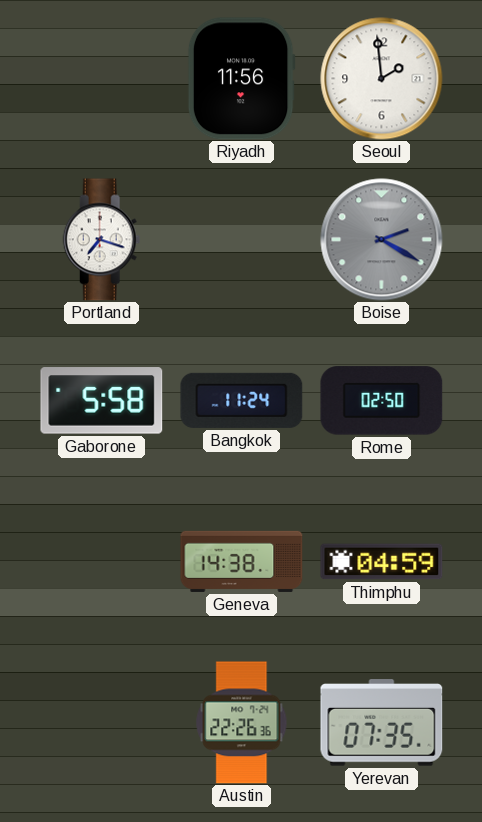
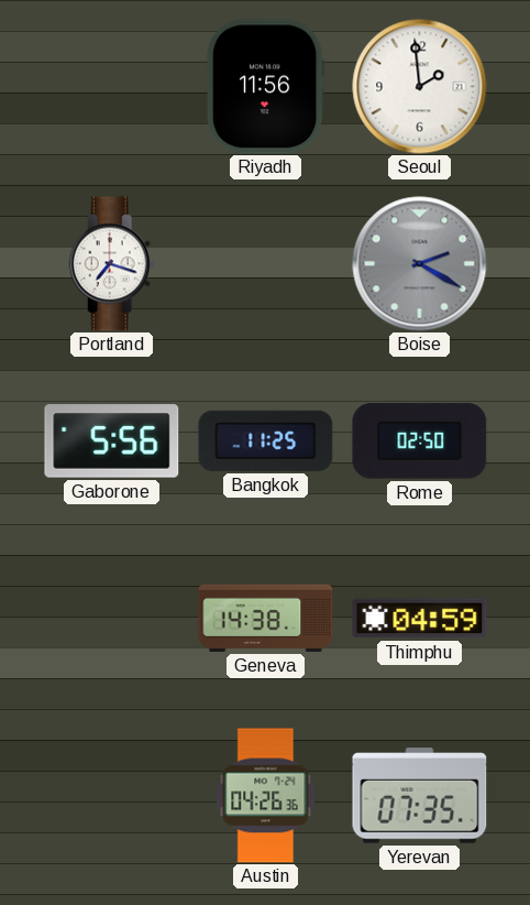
Gaborone: 5:58 -> 5:56
Bangkok: 11:24 -> 11:25
Austin: 22:26 -> 04:26
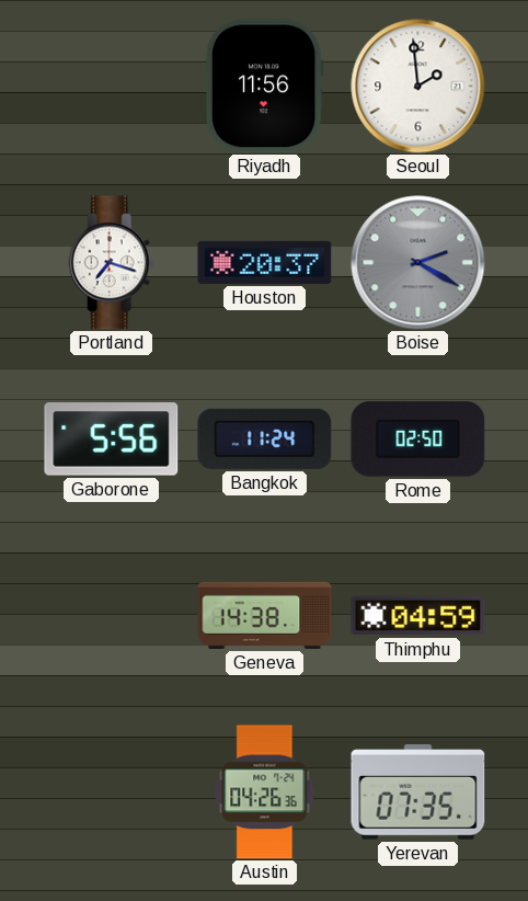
Houston: none -> 20:37
Bangkok: 11:25 -> 11:24
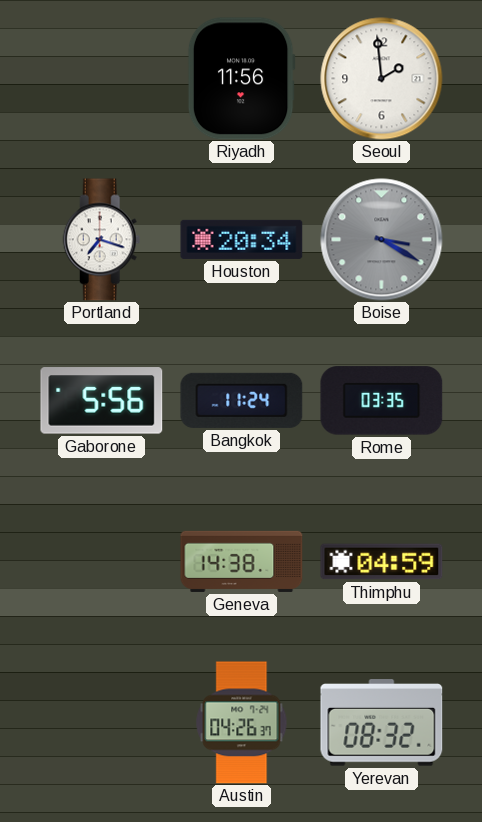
Houston: 20:37 -> 20:34
Boise: 2:20 -> 3:20
Rome: 02:50 -> 03:35
Austin: 04:26:36 -> 04:26:37
Yerevan: 07:35 -> 08:32
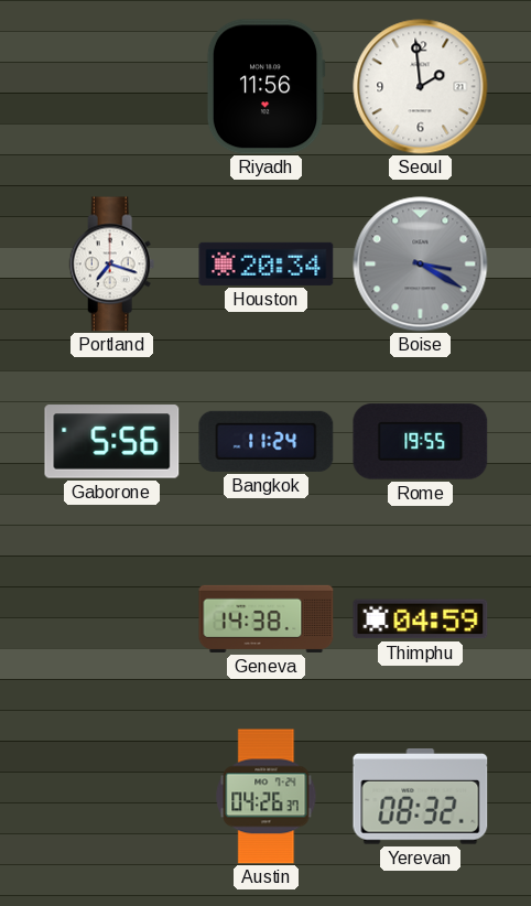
Rome: 03:35 -> 19:55
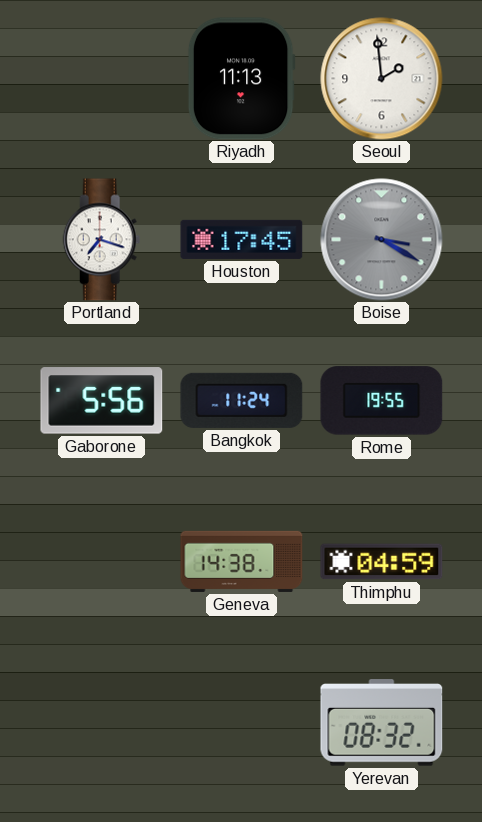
Riyadh: 11:56 -> 11:13
Houston: 20:34 -> 17:45
Austin: 04:26 -> none
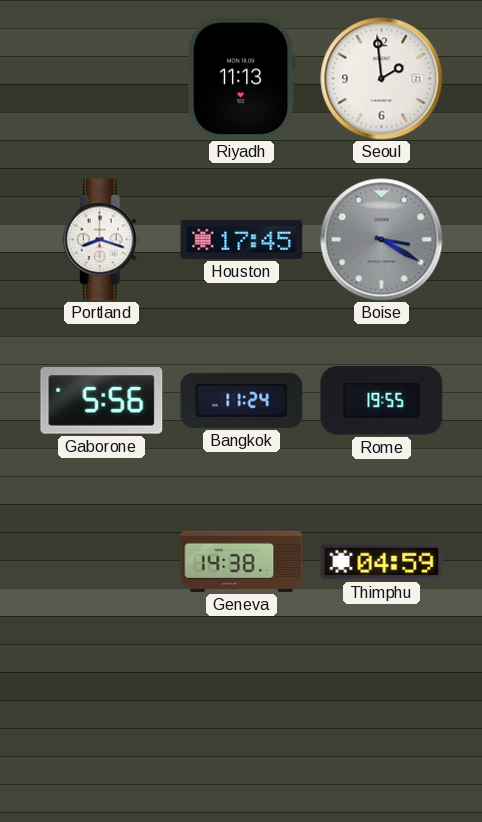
Portland: 7:18 -> 8:18
Yerevan: 08:32 -> none
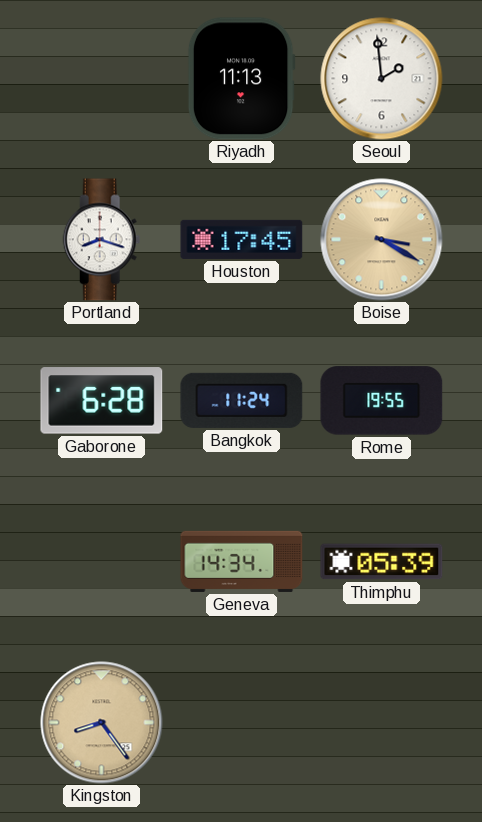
Boise dial: grey -> champagne
Gaborone: 5:56 -> 6:28
Geneva: 14:38 -> 14:34
Thimphu: 04:59 -> 05:39
Kingston: none -> 8:24
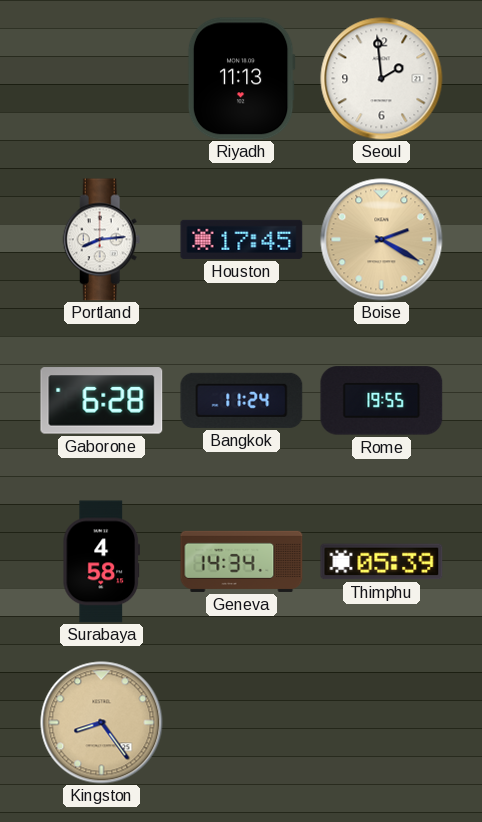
Portland: 8:18 -> 8:14
Boise: 3:20 -> 2:20
Surabaya: none -> 4:58
